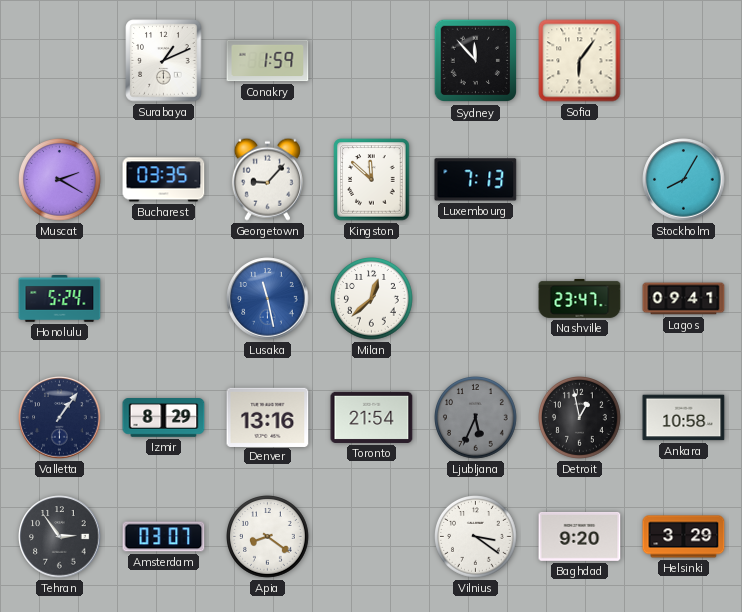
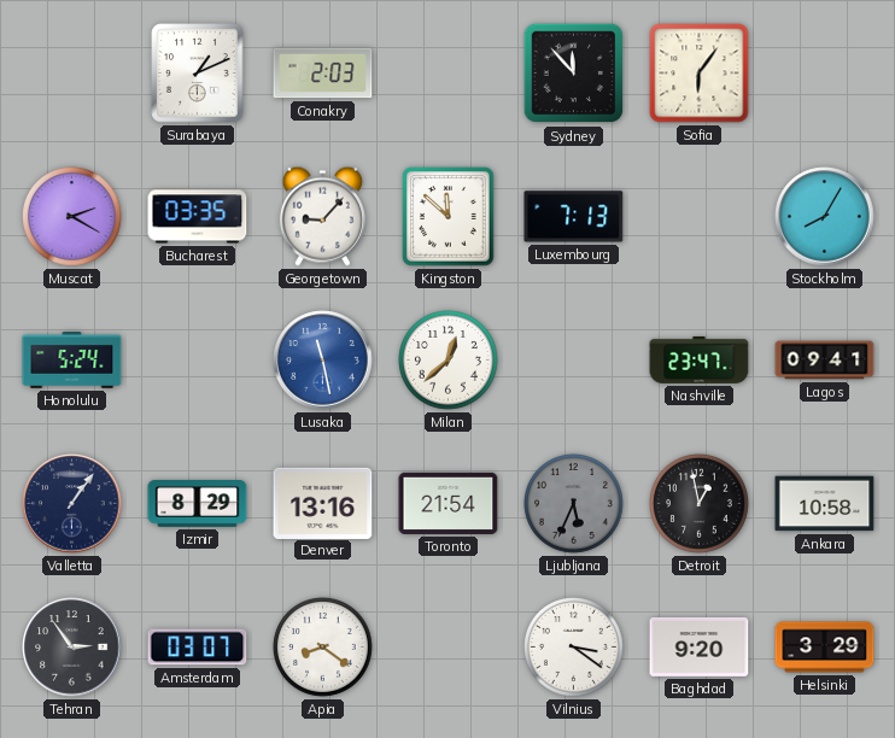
Conakry: 1:59 -> 2:03
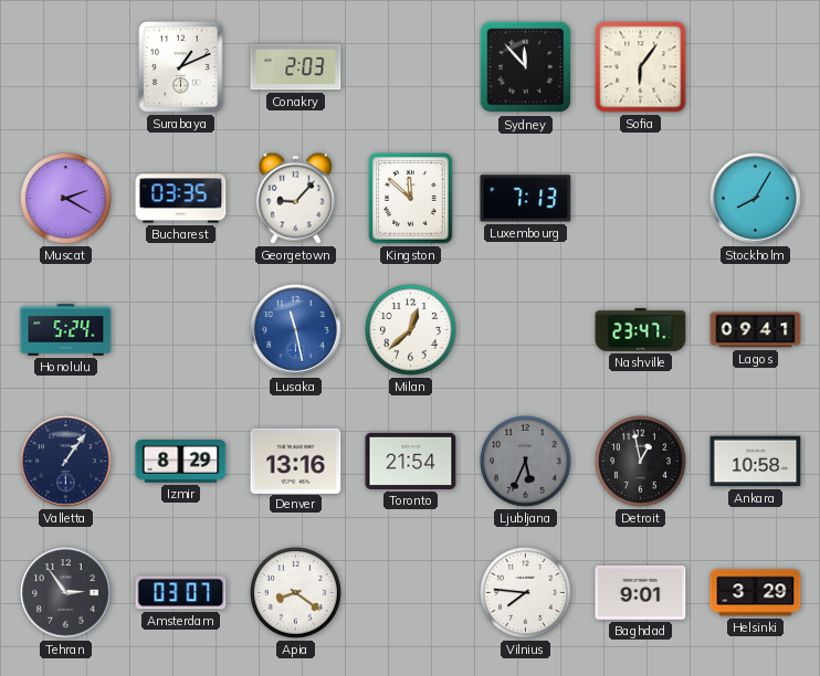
Vilnius: 3:21 -> 7:46
Baghdad: 9:20 -> 9:01
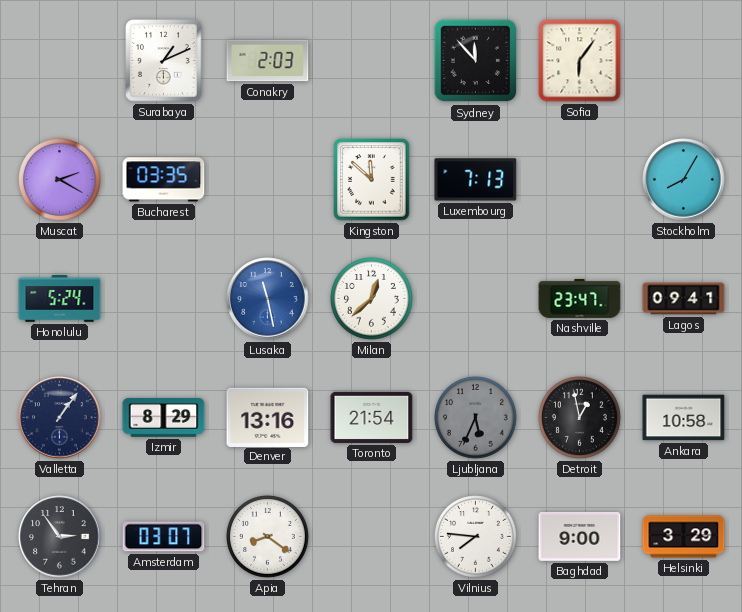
Georgetown: 9:07 -> none
Baghdad: 9:01 -> 9:00
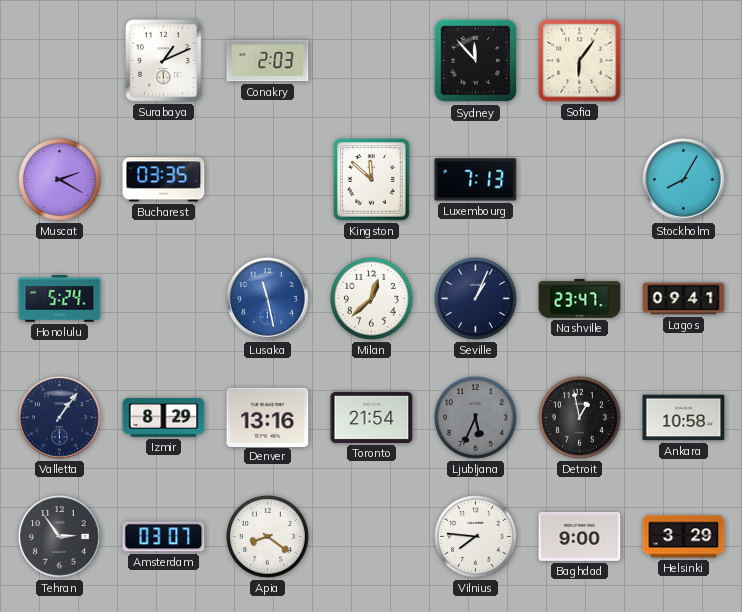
Seville: none -> 1:04
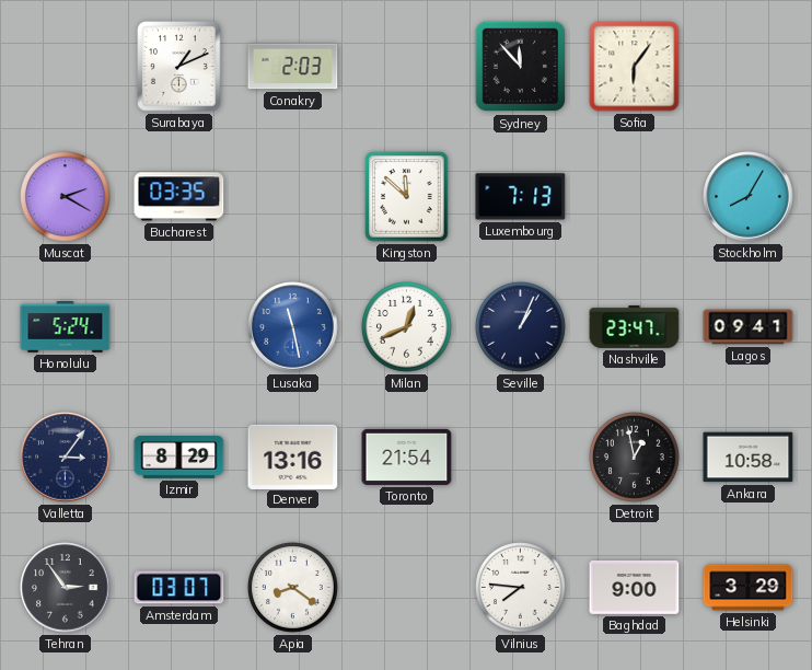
Milan: 12:38 -> 12:41
Valletta: 1:06 -> 3:06
Ljubljana: 5:34 -> none
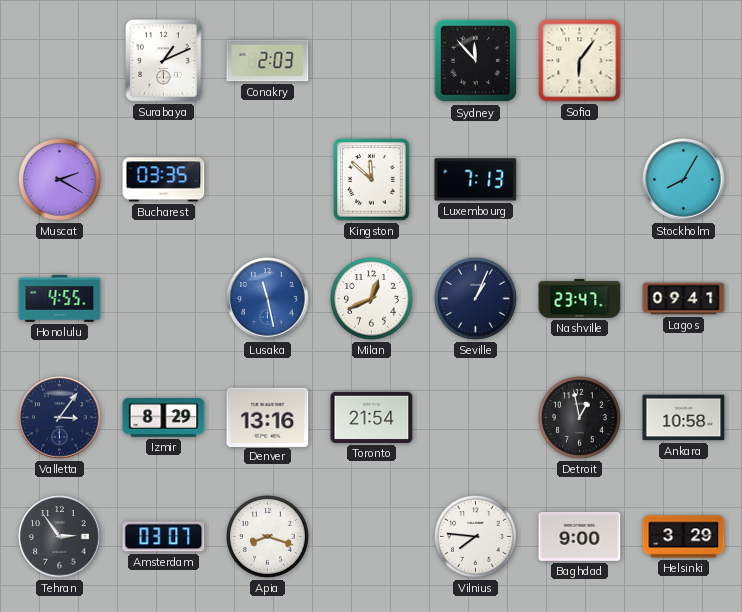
Honolulu: 5:24 -> 4:55
Apia: 8:21 -> 8:18
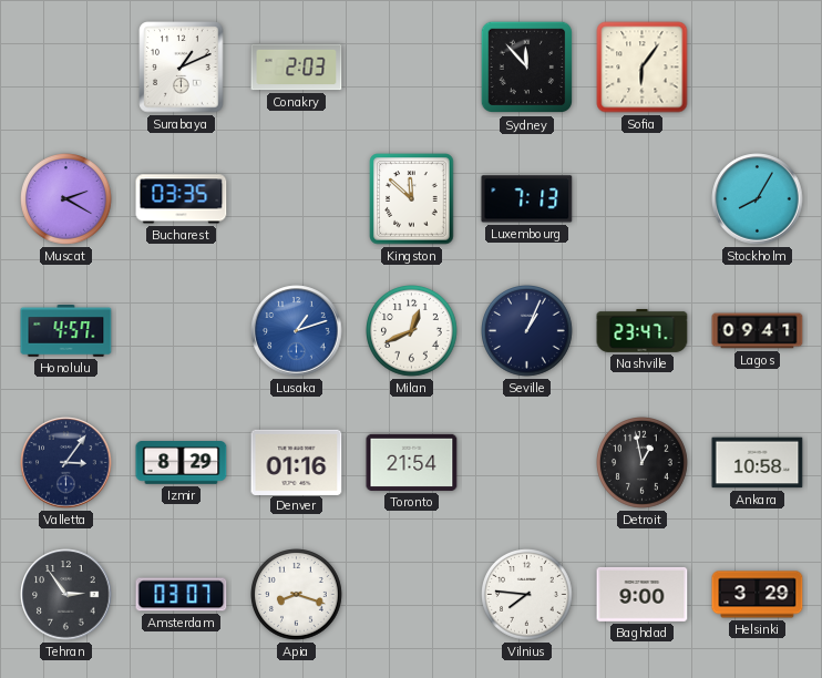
Honolulu: 4:55 -> 4:57
Lusaka: 11:28 -> 1:12
Denver: 13:16 -> 01:16
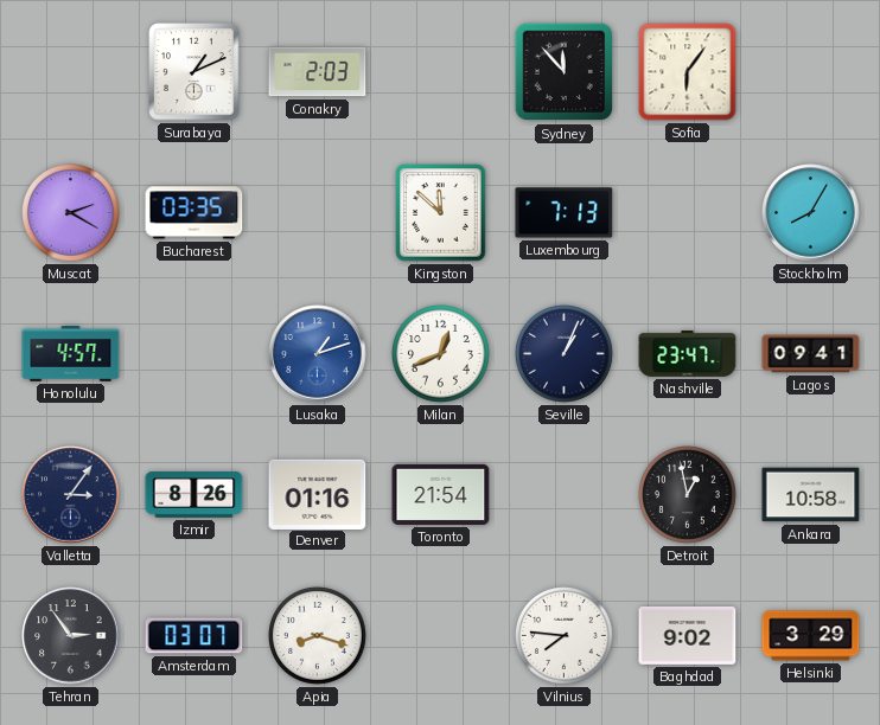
Izmir: 8:29 -> 8:26
Baghdad: 9:00 -> 9:02
